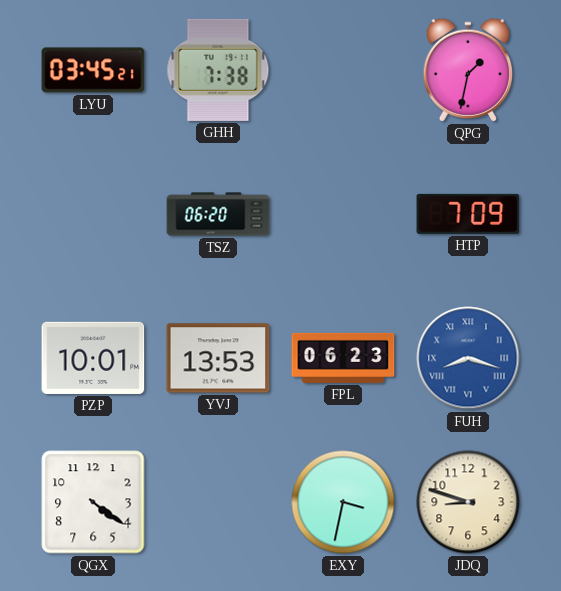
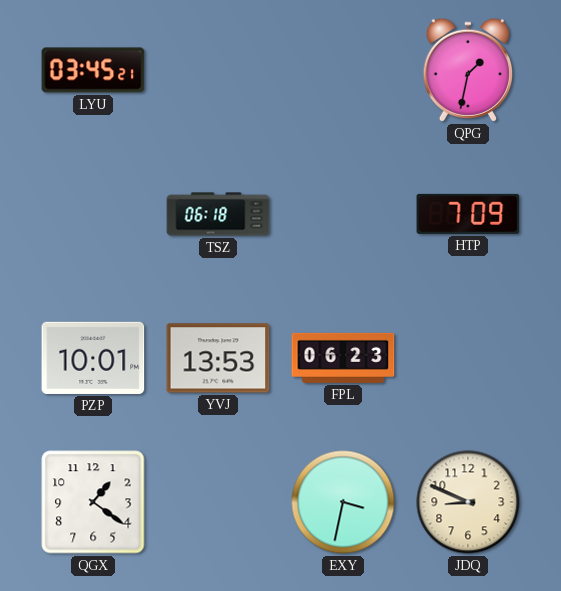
GHH: 7:38 -> none
TSZ: 06:20 -> 06:18
FUH: 8:18 -> none
QGX: 4:21 -> 1:21
JDQ: 8:48 -> 8:49
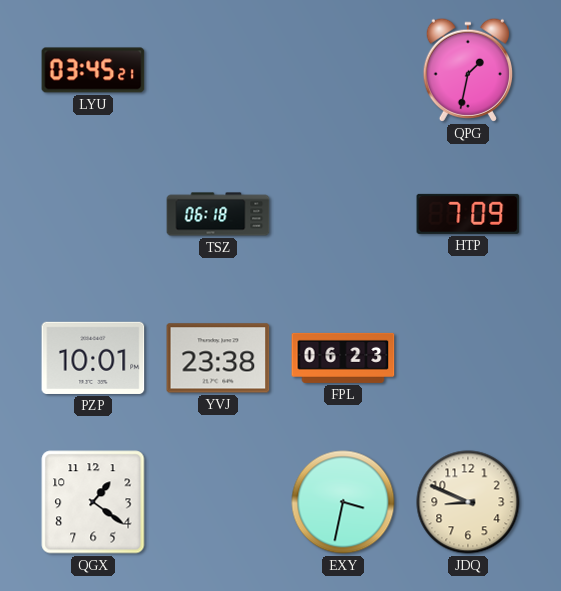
YVJ: 13:53 -> 23:38
